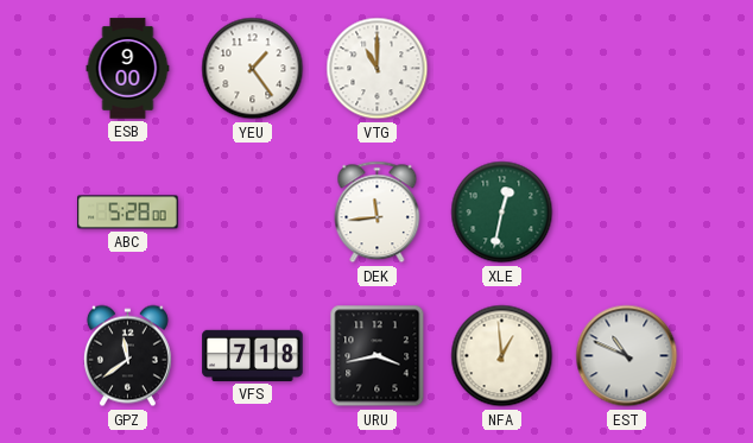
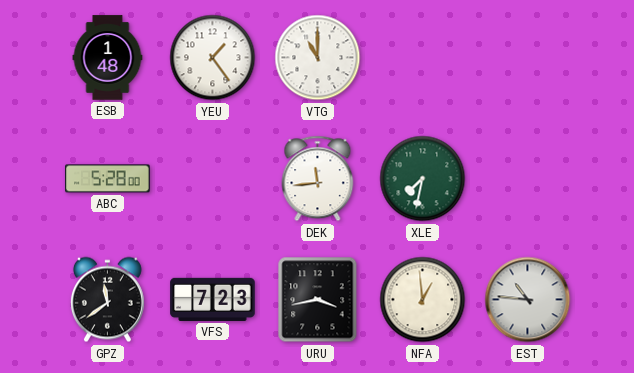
ESB: 9:00 -> 1:48
XLE: 12:32 -> 7:32
VFS: 7:18 -> 7:23
EST: 10:49 -> 10:46
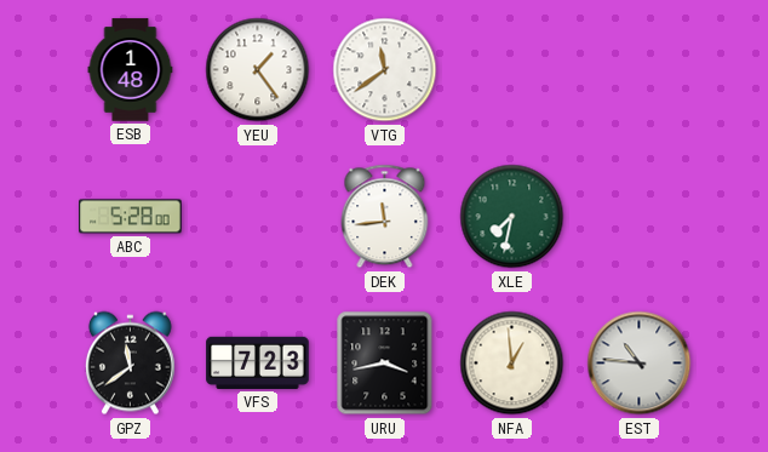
VTG: 11:00 -> 11:39
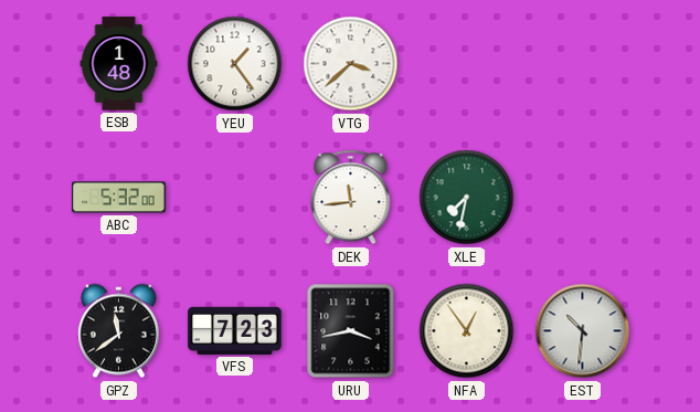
VTG: 11:39 -> 3:38
ABC: 5:28 -> 5:32
NFA: 12:59 -> 12:54
EST: 10:46 -> 10:31
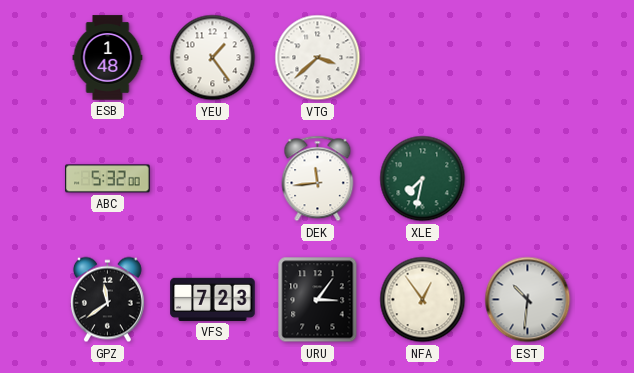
URU: 3:43 -> 3:06
